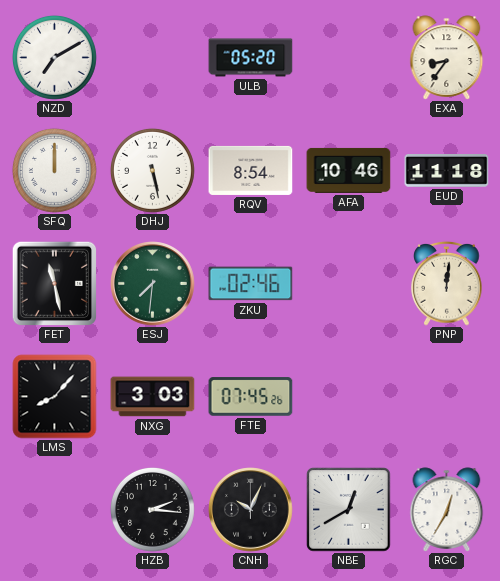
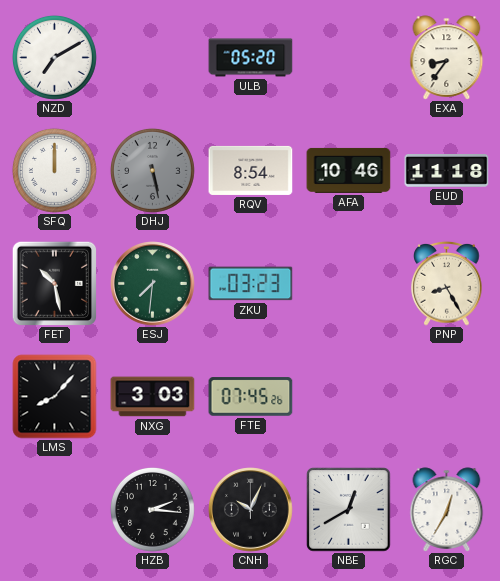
DHJ dial: white -> grey
FET: 11:28 -> 10:28
ZKU: 02:46 -> 03:23
PNP: 12:01 -> 8:25
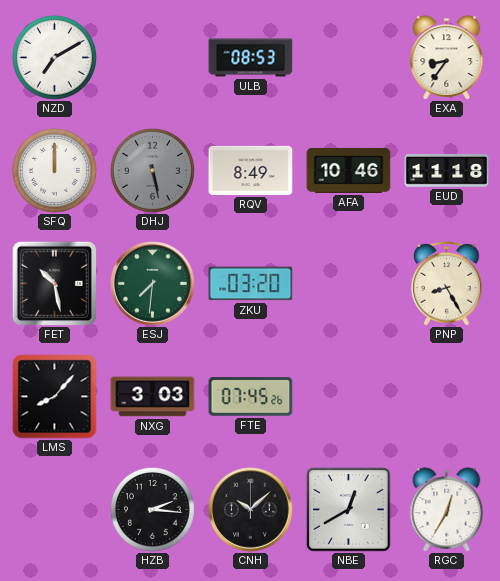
ULB: 05:20 -> 08:53
RQV: 8:54 -> 8:49
ZKU: 03:23 -> 03:20
CNH: 10:04 -> 10:08
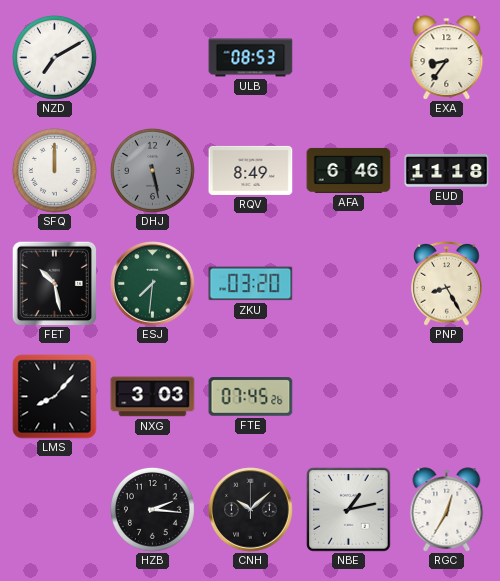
AFA: 10:46 -> 6:46
NBE: 12:40 -> 1:13
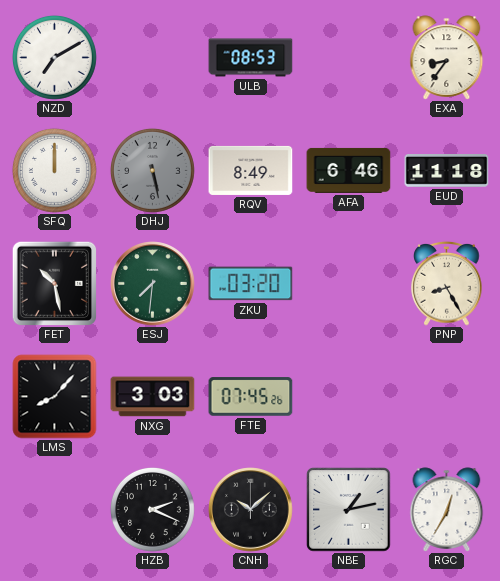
HZB: 2:16 -> 2:19
